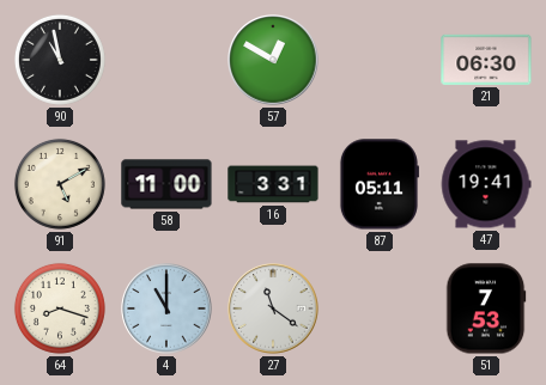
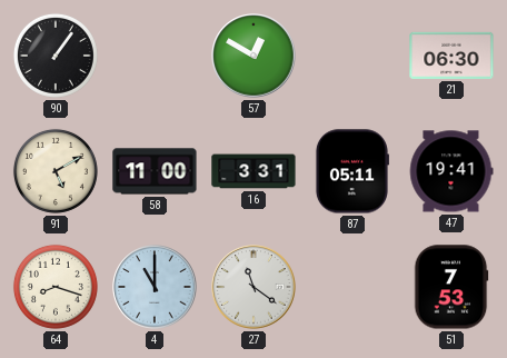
90: 10:58 -> 1:06
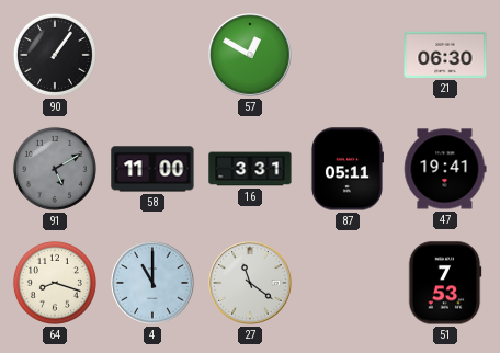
91 dial: cream -> grey
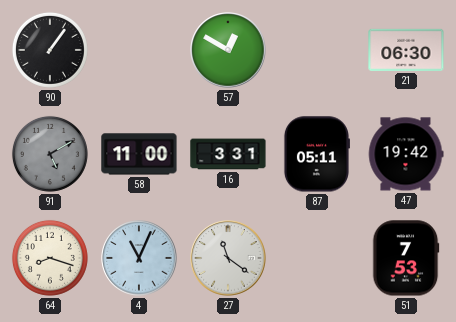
47: 19:41 -> 19:42
4: 11:00 -> 11:04
